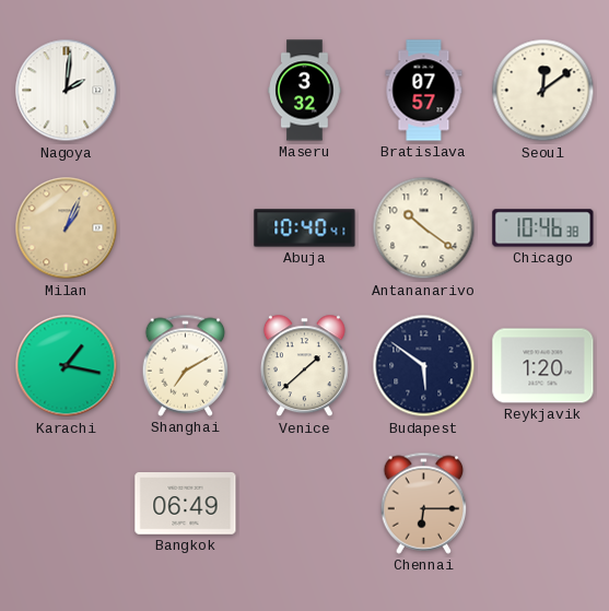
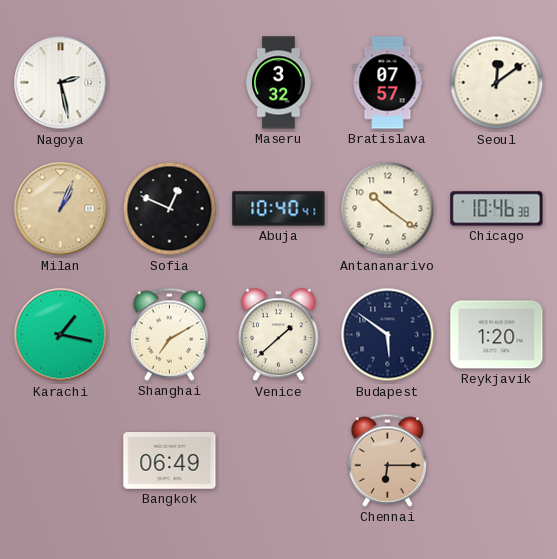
Nagoya: 2:01 -> 2:28
Sofia: none -> 12:49
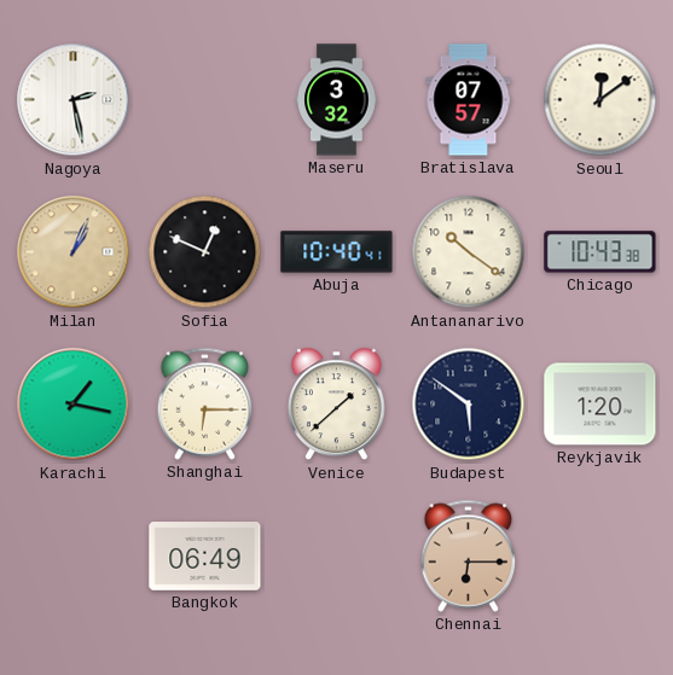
Chicago: 10:46 -> 10:43
Shanghai: 7:10 -> 6:15
